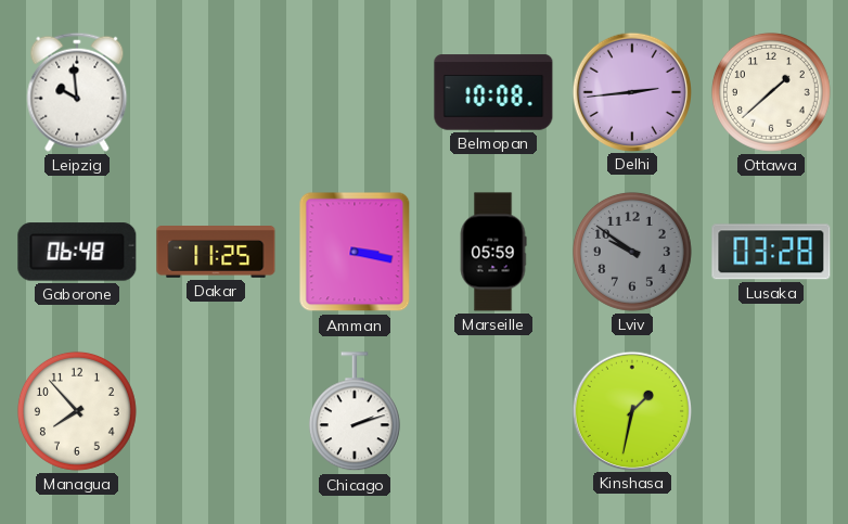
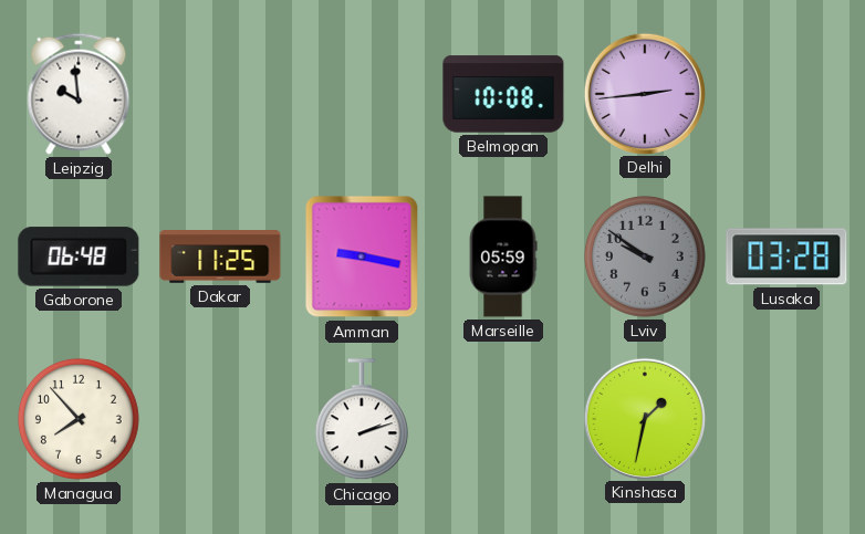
Ottawa: 1:38 -> none
Amman: 3:17 -> 9:17
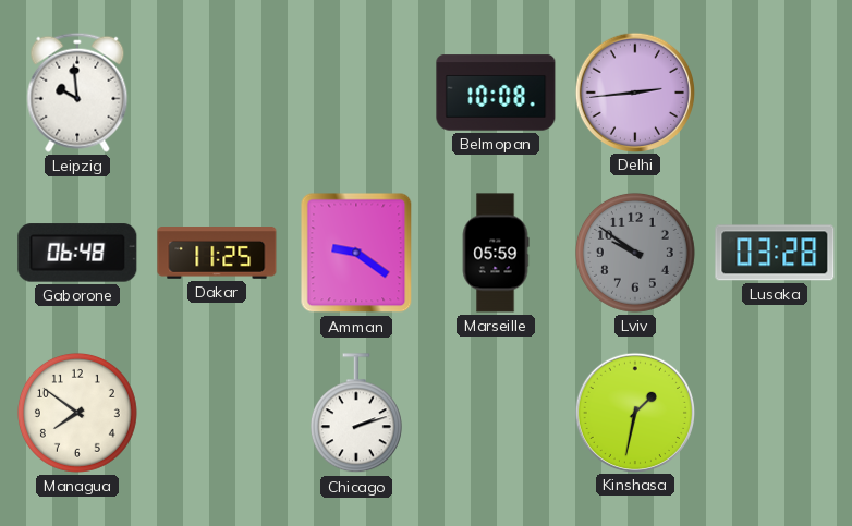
Amman: 9:17 -> 9:21
Managua: 7:53 -> 7:51
